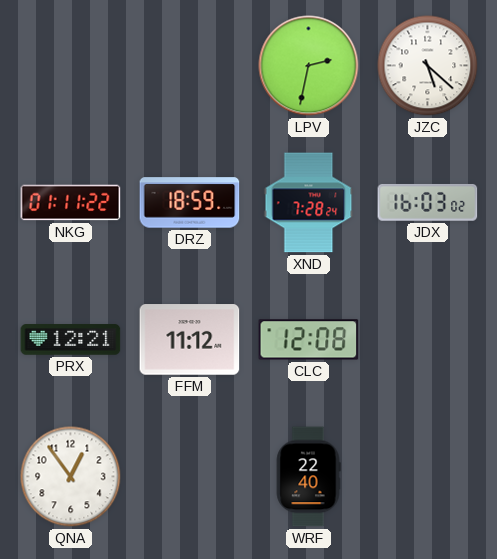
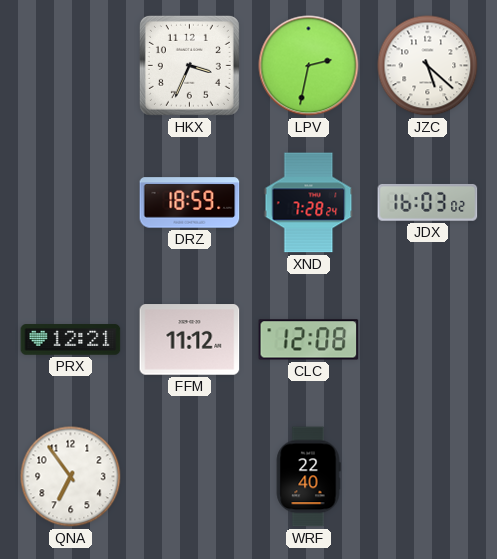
HKX: none -> 3:34
NKG: 01:11 -> none
QNA: 12:54 -> 6:54
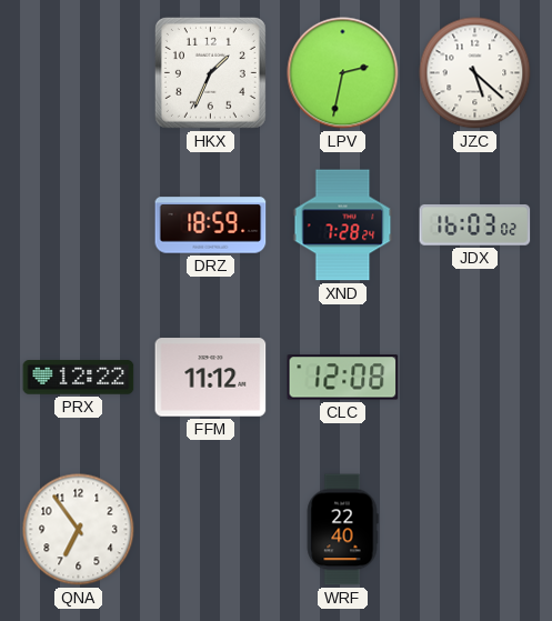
HKX: 3:34 -> 1:34
PRX: 12:21 -> 12:22
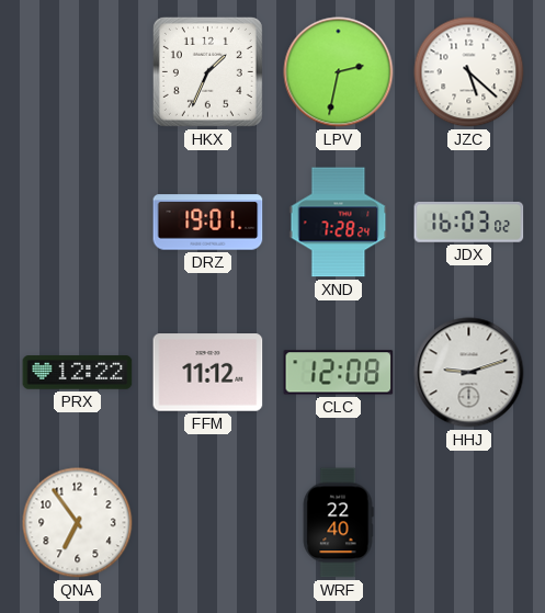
DRZ: 18:59 -> 19:01
HHJ: none -> 9:12
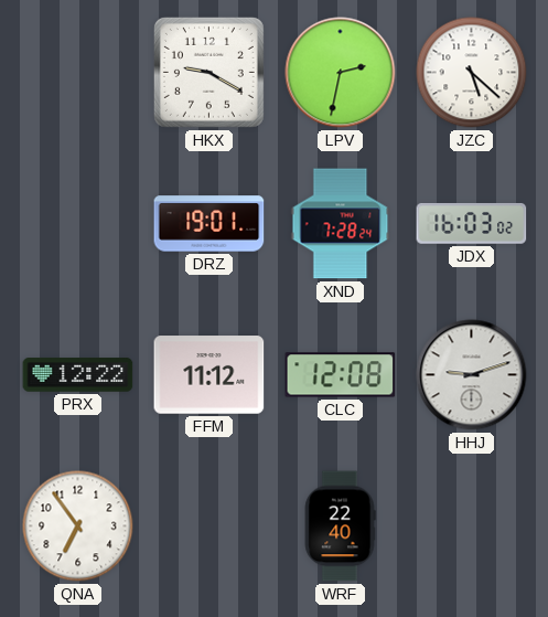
HKX: 1:34 -> 9:20
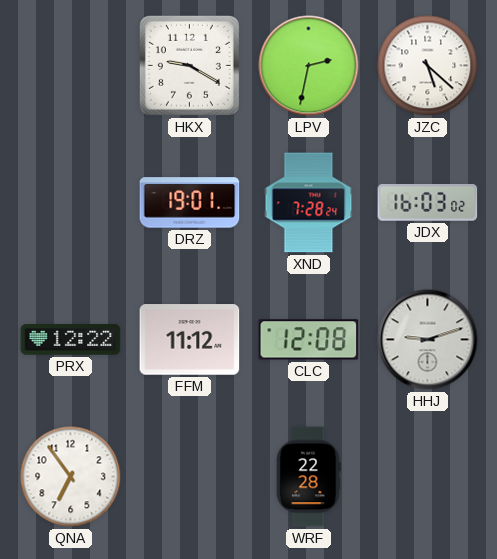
WRF: 22:40 -> 22:28
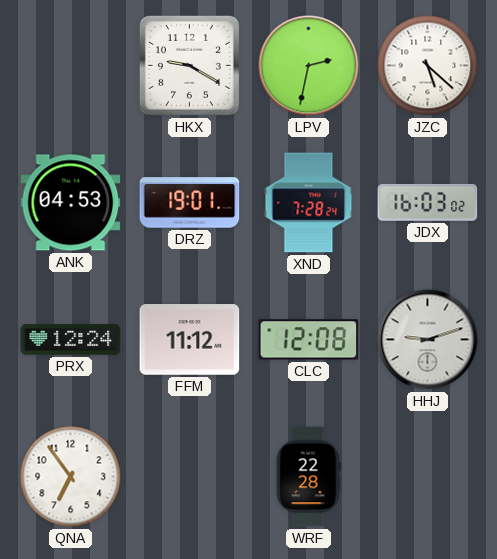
ANK: none -> 04:53
PRX: 12:22 -> 12:24
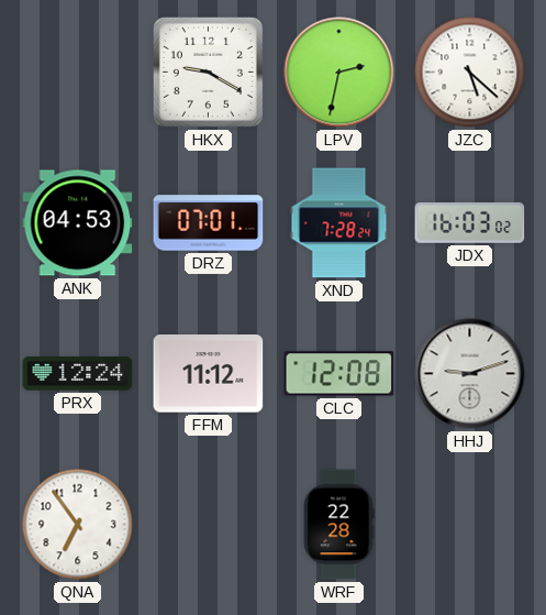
DRZ: 19:01 -> 07:01
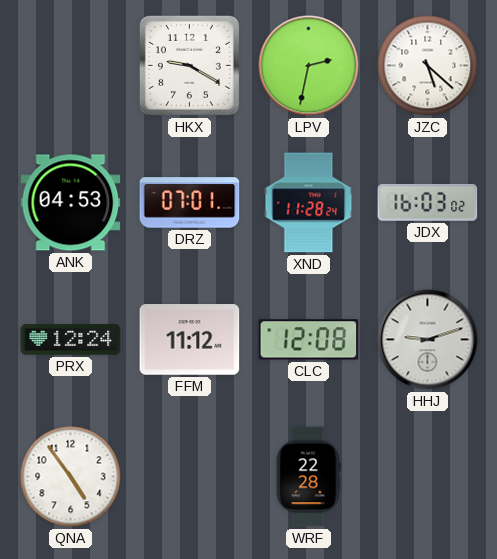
XND: 7:28 -> 11:28
QNA: 6:54 -> 4:54
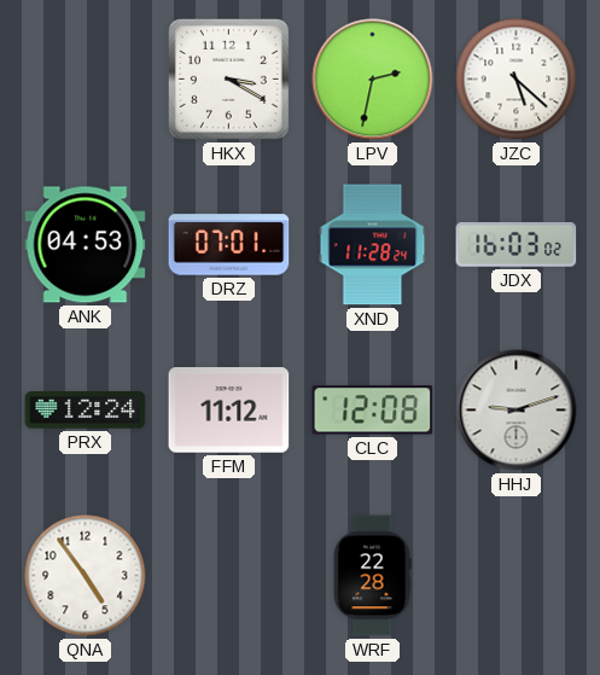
HKX: 9:20 -> 3:20
